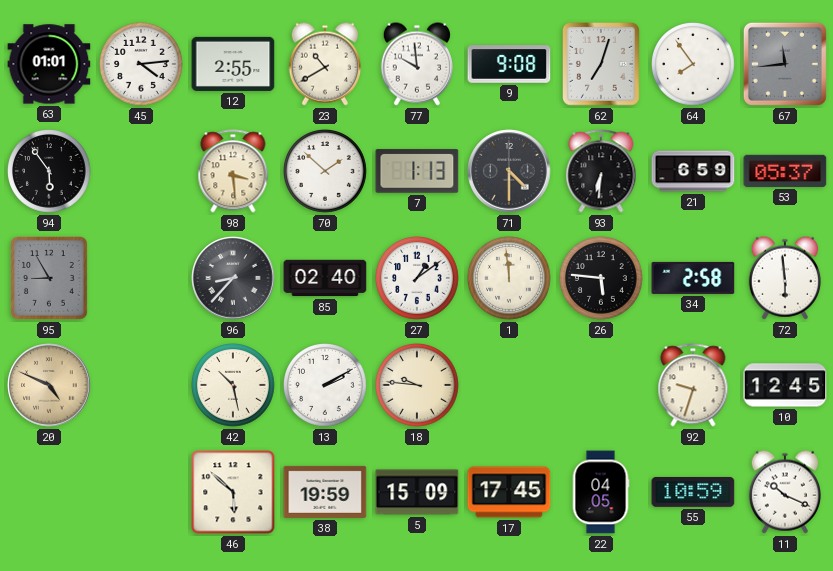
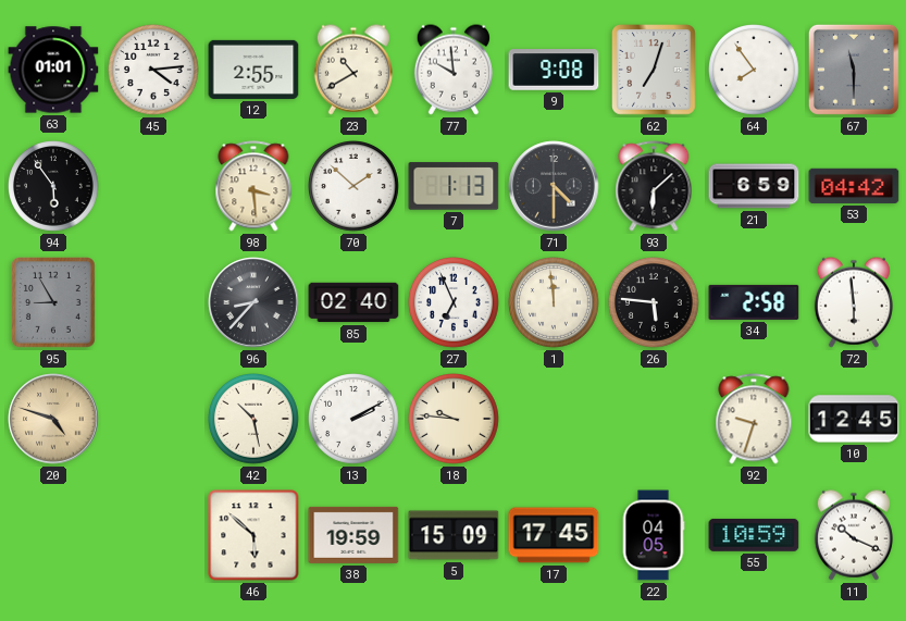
67: 11:44 -> 11:30
93: 6:31 -> 6:08
53: 05:37 -> 04:42
27: 1:09 -> 6:56
20: 4:49 -> 4:48
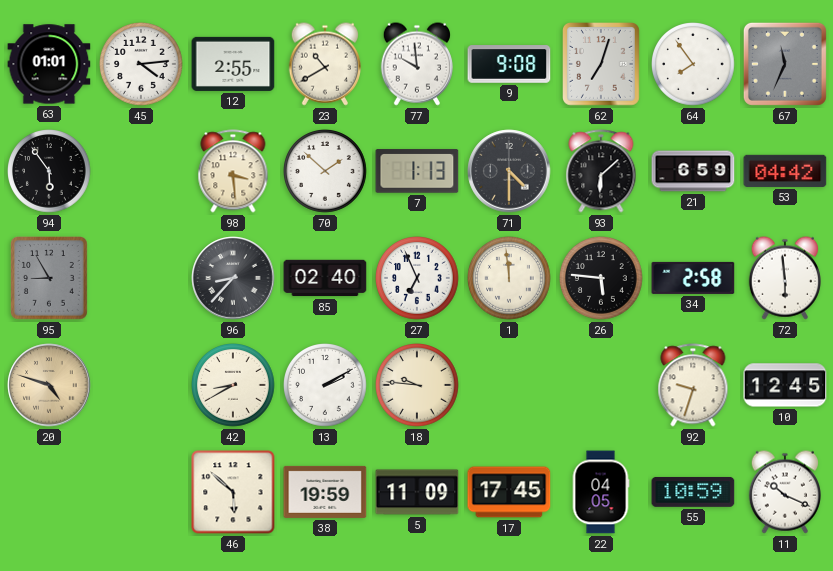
67: 11:30 -> 11:34
42: 10:28 -> 8:40
5: 15:09 -> 11:09
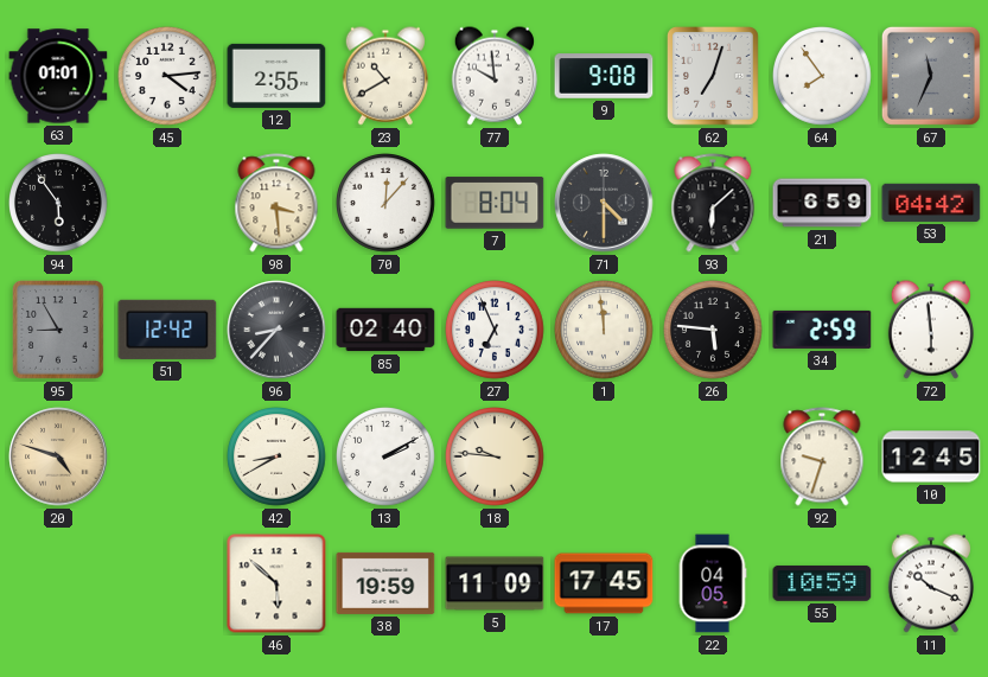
70: 1:52 -> 12:07
7: 1:13 -> 8:04
51: none -> 12:42
34: 2:58 -> 2:59
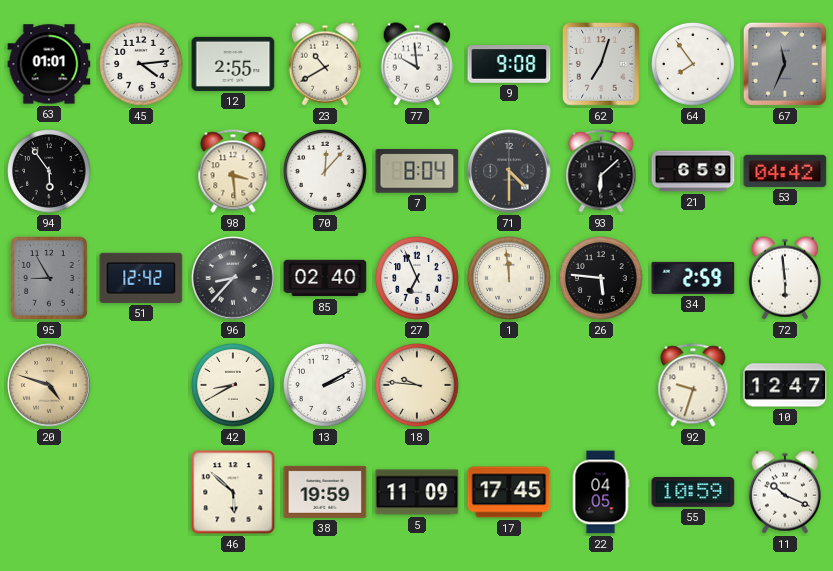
10: 12:45 -> 12:47
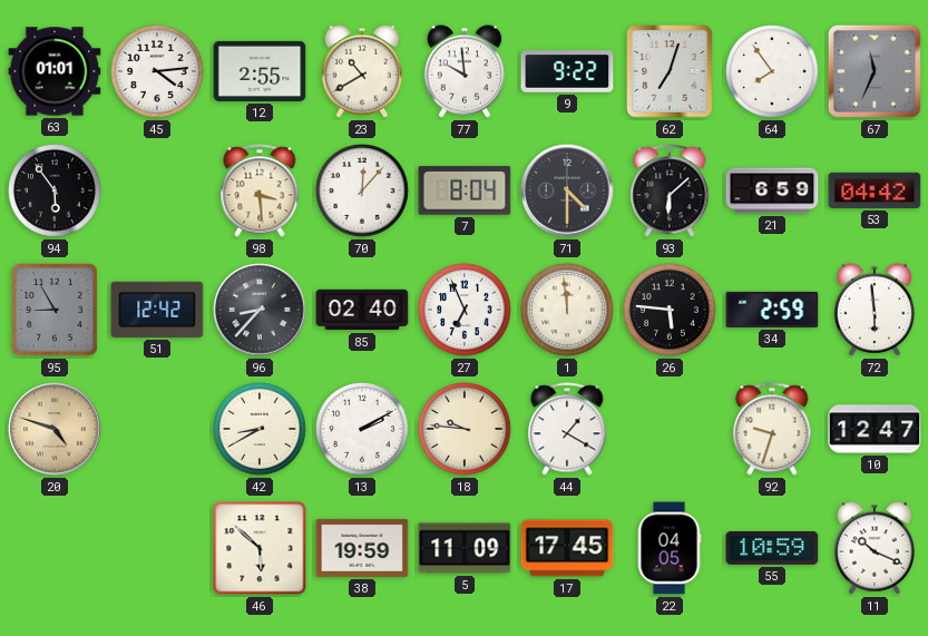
9: 9:08 -> 9:22
44: none -> 1:20
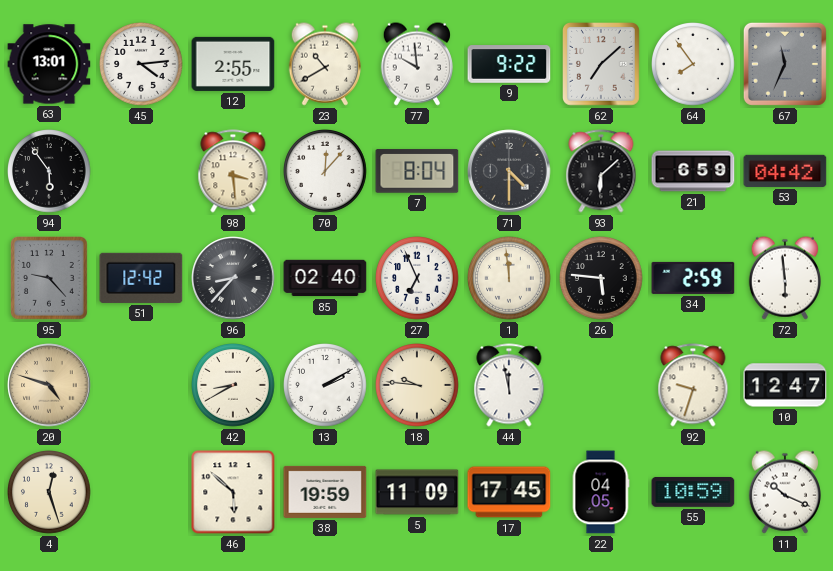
63: 01:01 -> 13:01
62: 7:03 -> 7:08
95: 8:55 -> 9:23
44: 1:20 -> 11:58
4: none -> 12:27
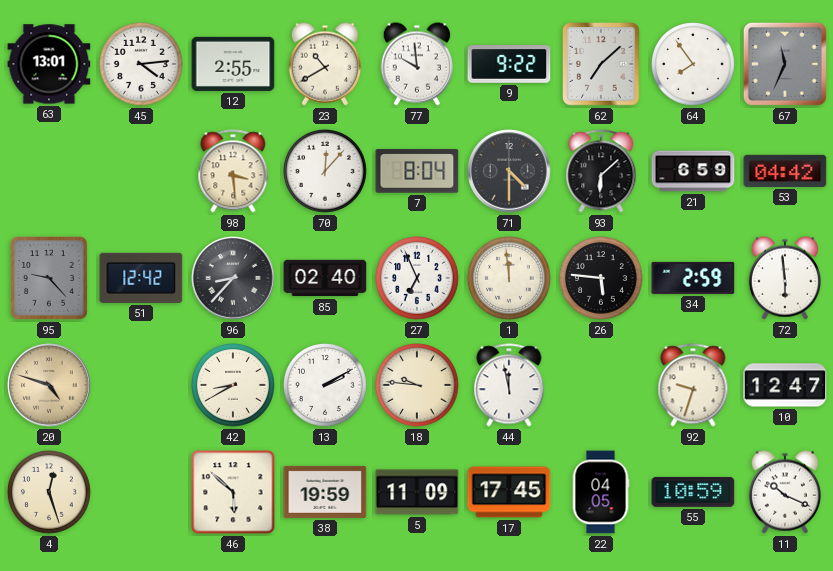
94: 5:54 -> none
